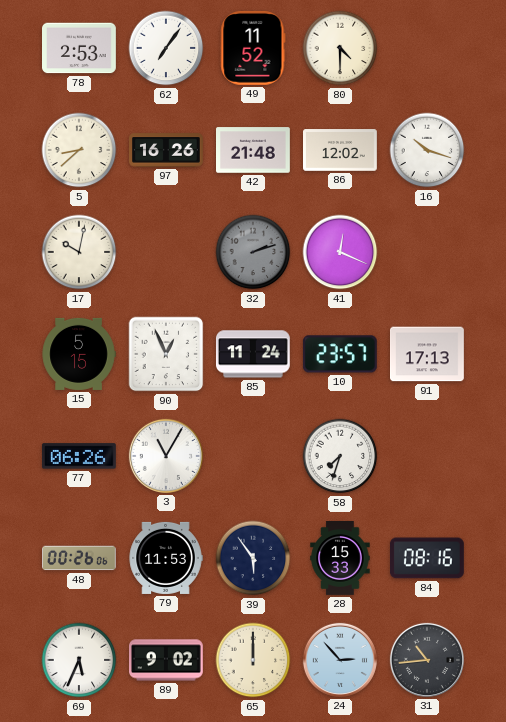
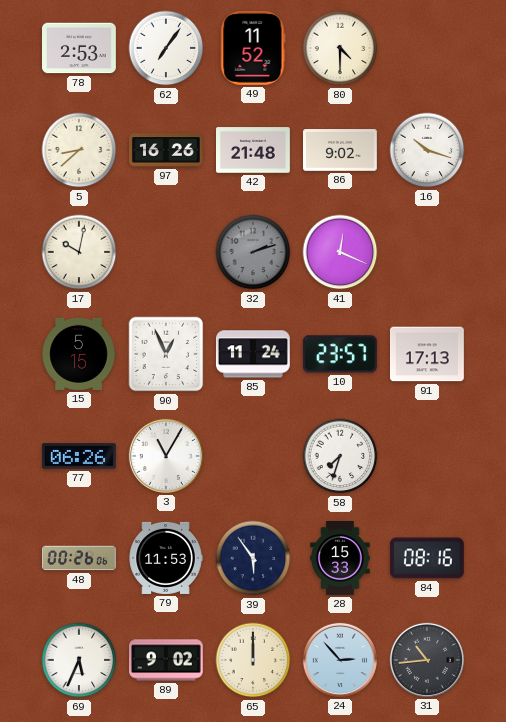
86: 12:02 -> 9:02
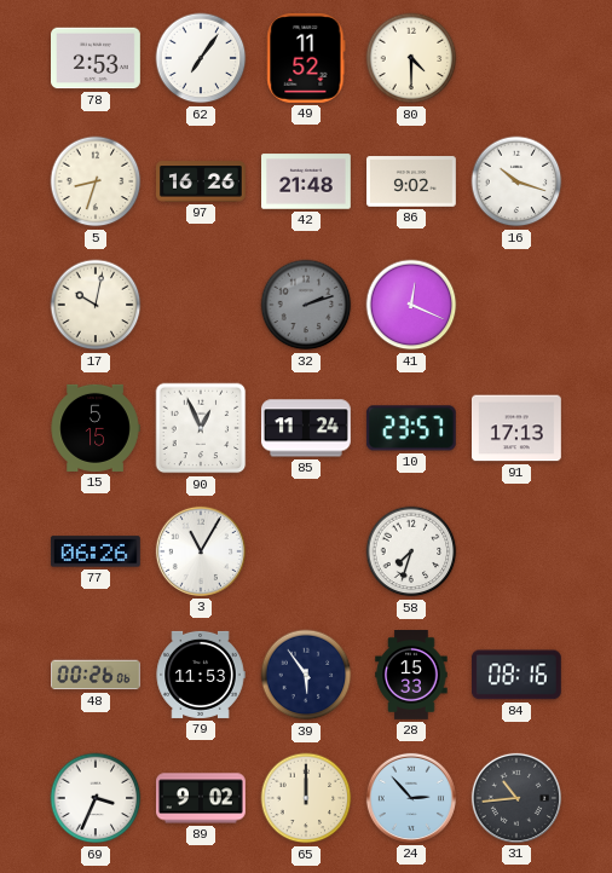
5: 8:38 -> 8:33
69: 5:34 -> 3:34
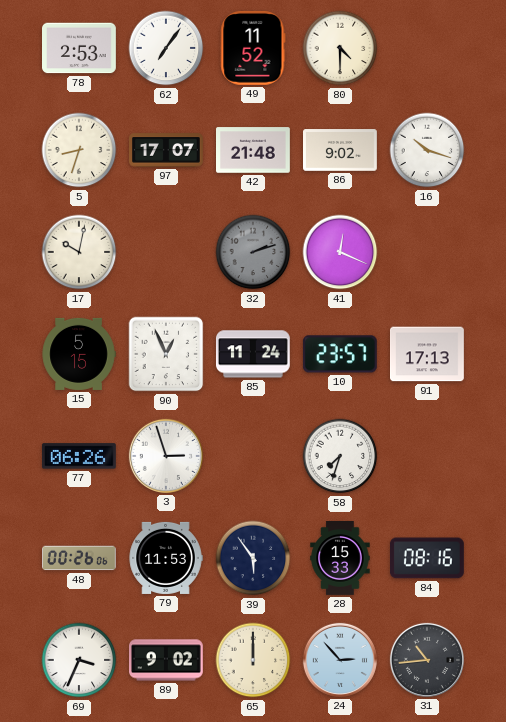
97: 16:26 -> 17:07
3: 11:05 -> 2:57
